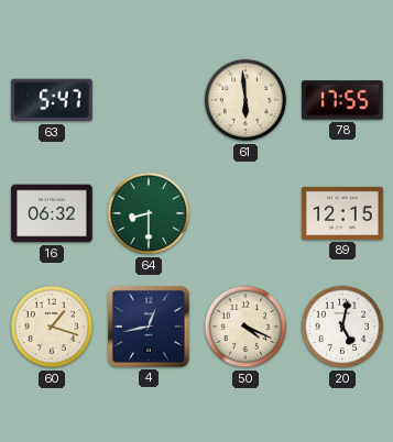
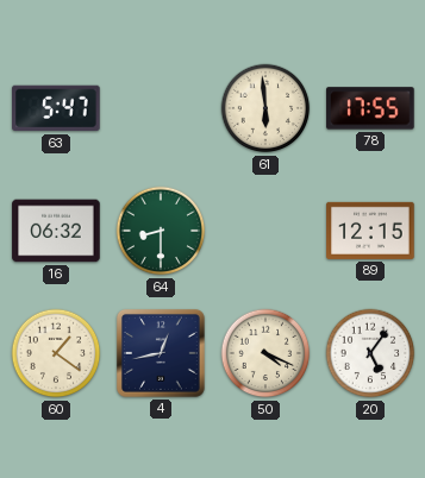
60: 1:18 -> 1:21
20: 5:02 -> 5:06
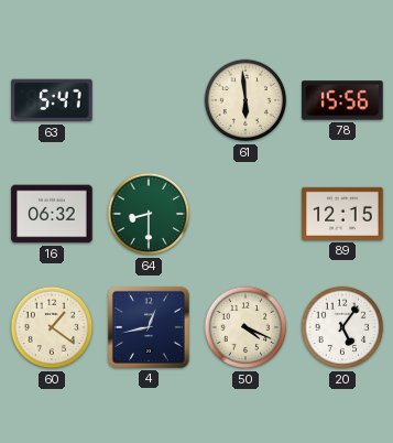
78: 17:55 -> 15:56
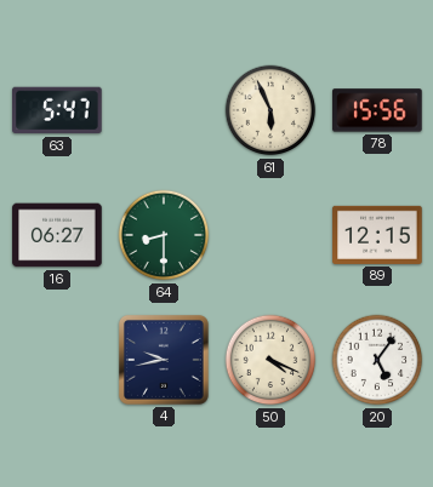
61: 5:59 -> 5:56
16: 06:32 -> 06:27
60: 1:21 -> none
4: 12:43 -> 9:43
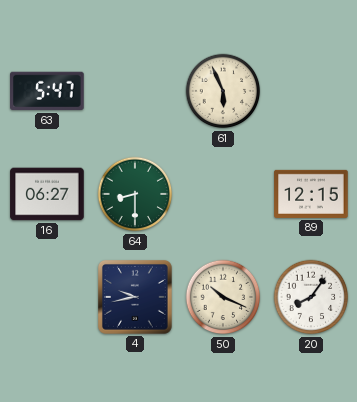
78: 15:56 -> none
50: 4:19 -> 10:19
20: 5:06 -> 8:06
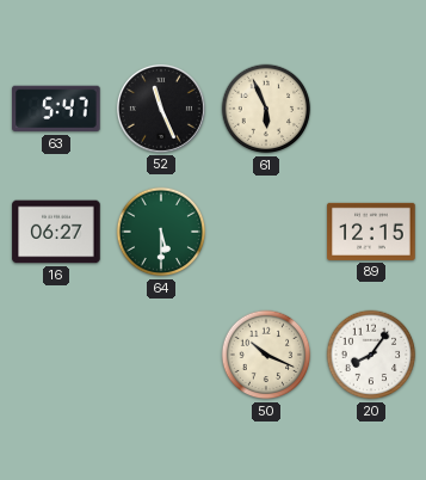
52: none -> 11:26
64: 8:30 -> 5:30
4: 9:43 -> none
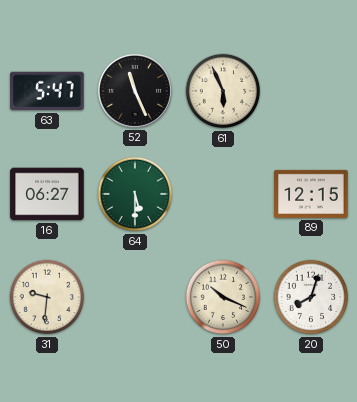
31: none -> 9:31
20: 8:06 -> 8:03
